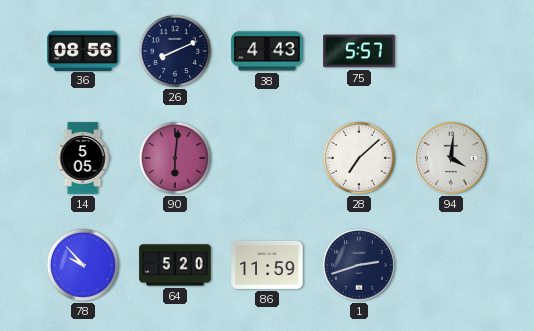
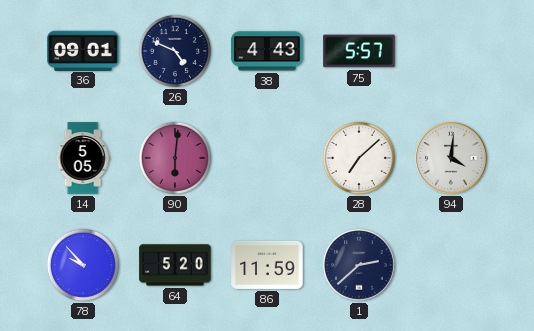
36: 08:56 -> 09:01
26: 8:11 -> 4:49
1: 2:42 -> 2:38
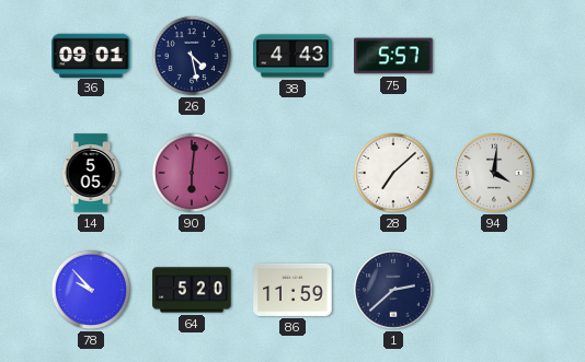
26: 4:49 -> 4:28
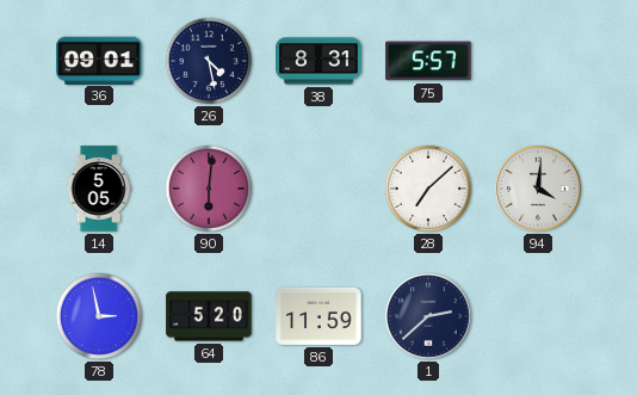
38: 4:43 -> 8:31
78: 9:53 -> 2:58
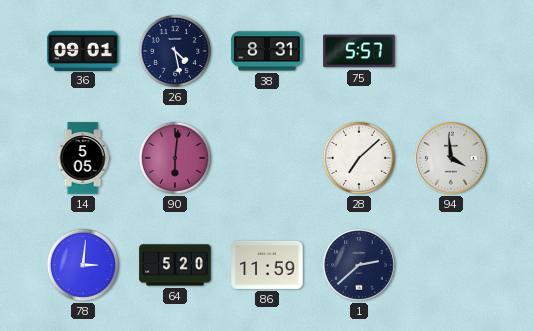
94: 4:01 -> 3:59
78: 2:58 -> 3:01
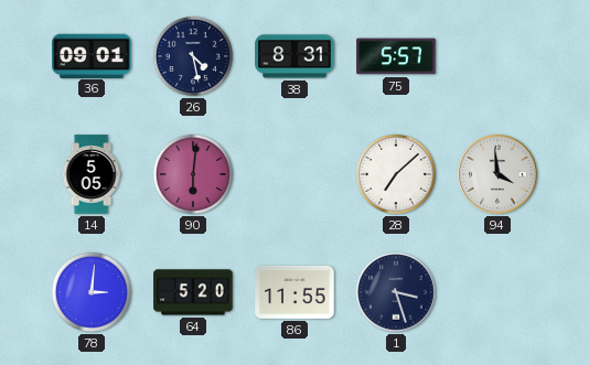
86: 11:59 -> 11:55
1: 2:38 -> 3:27
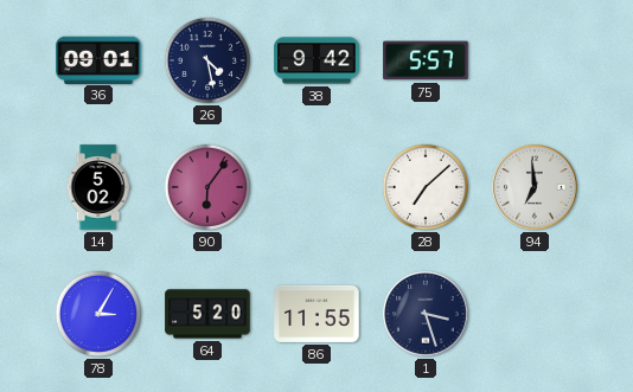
38: 8:31 -> 9:42
14: 5:05 -> 5:02
90: 6:01 -> 6:06
94: 3:59 -> 6:59
78: 3:01 -> 3:05
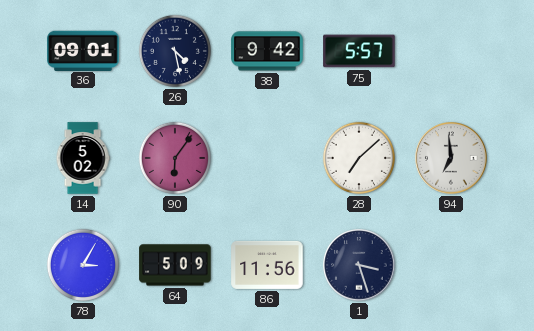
64: 5:20 -> 5:09
86: 11:55 -> 11:56
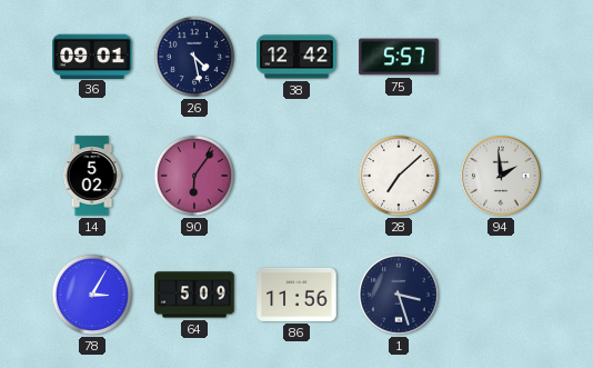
38: 9:42 -> 12:42
94: 6:59 -> 1:59
